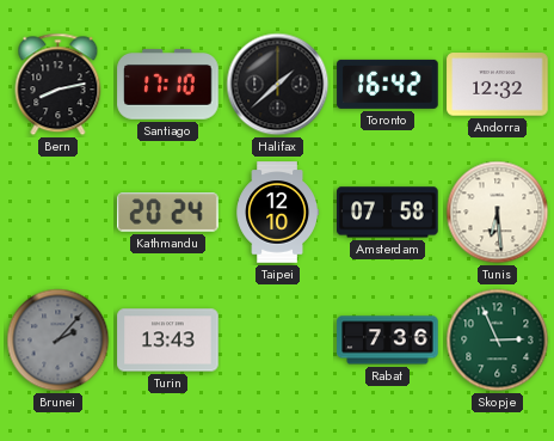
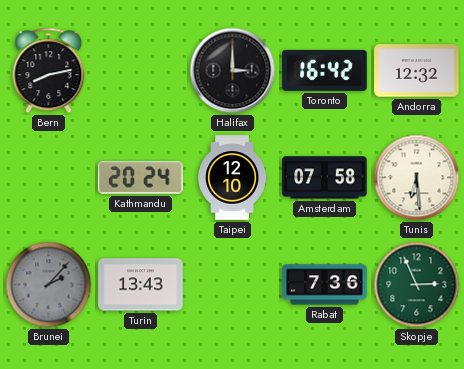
Santiago: 17:10 -> none
Halifax: 1:38 -> 3:00
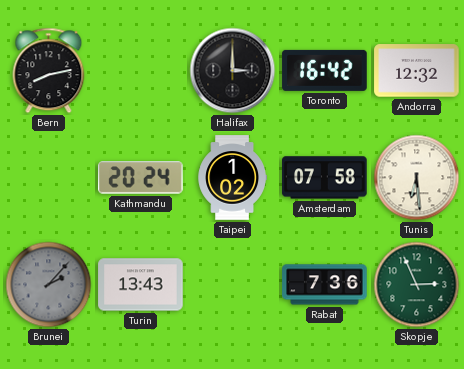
Taipei: 12:10 -> 1:02
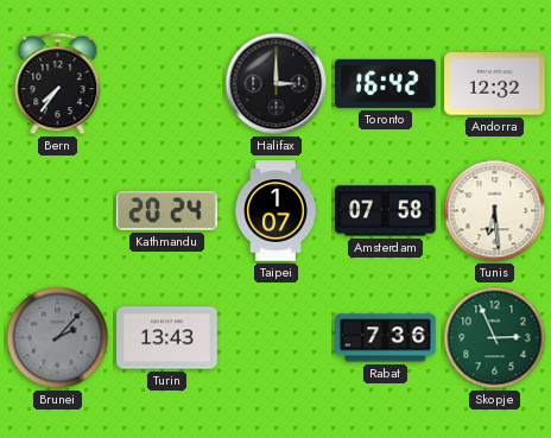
Bern: 8:13 -> 7:36
Taipei: 1:02 -> 1:07
